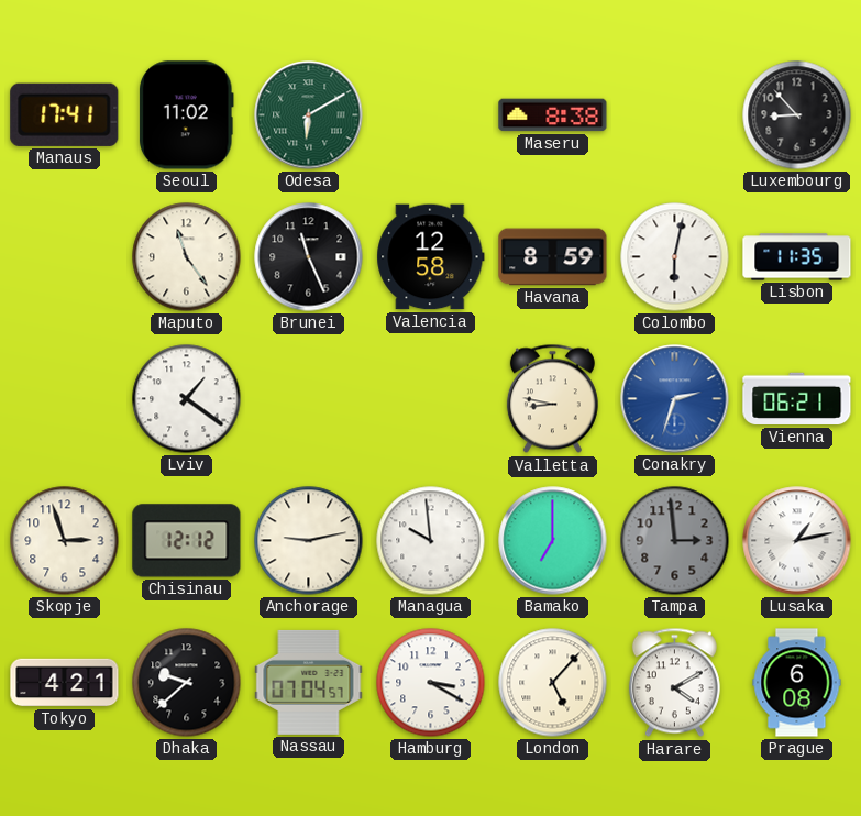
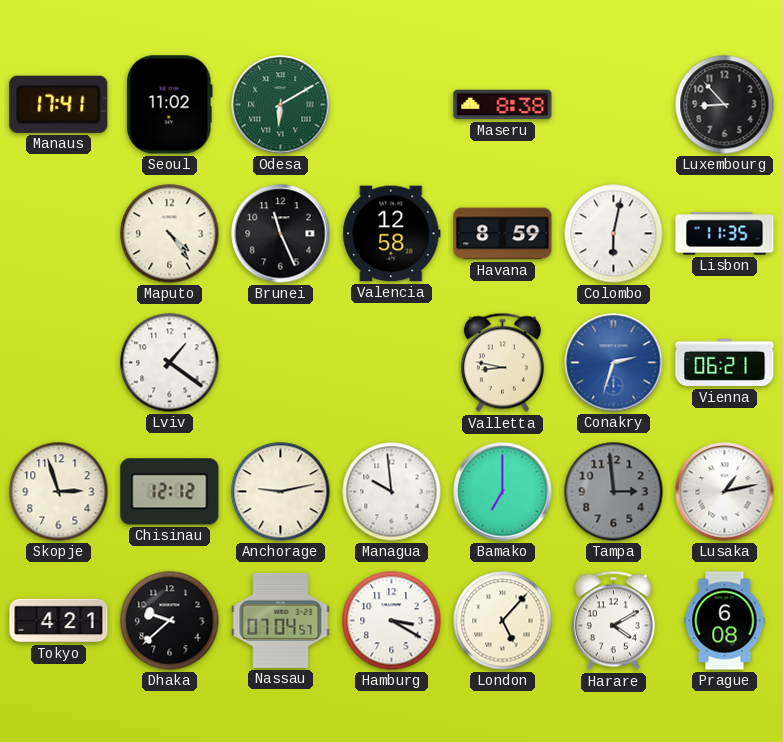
Maputo: 11:24 -> 4:24
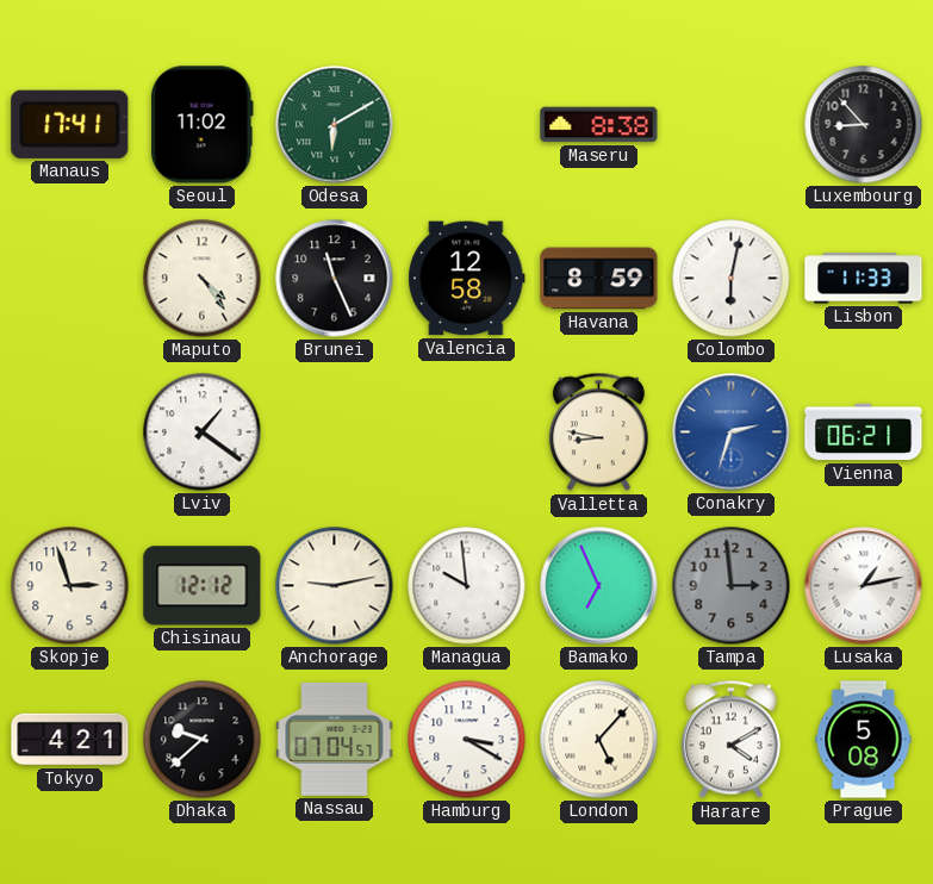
Lisbon: 11:35 -> 11:33
Bamako: 7:00 -> 6:56
Prague: 6:08 -> 5:08
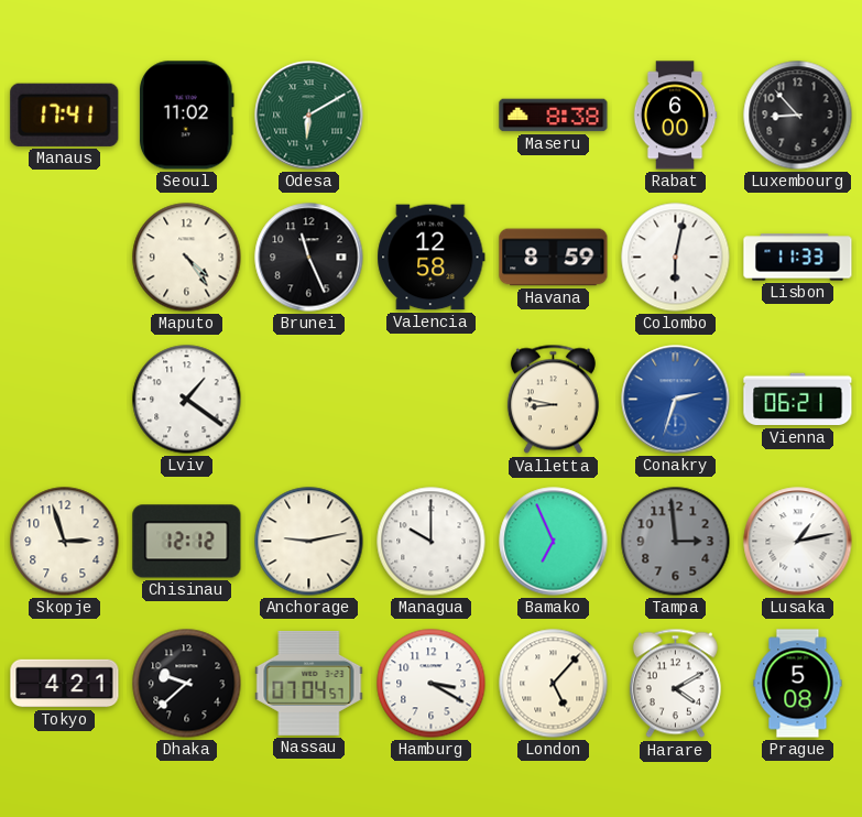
Rabat: none -> 6:00
Managua: 9:59 -> 10:00
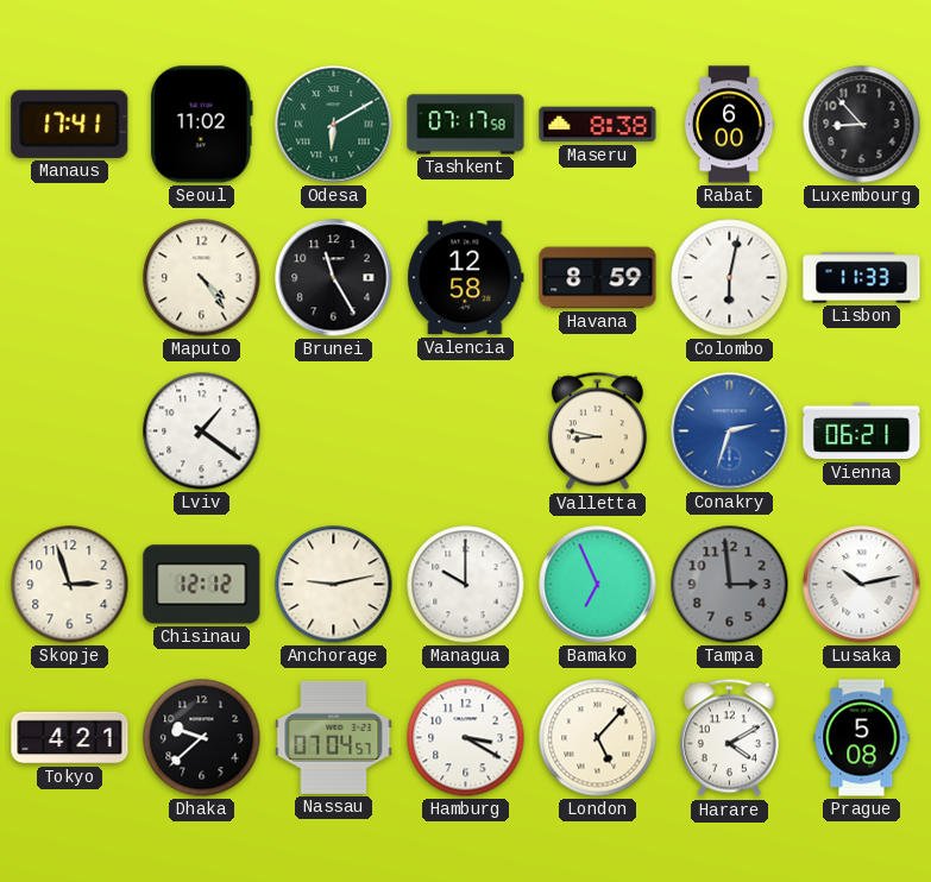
Tashkent: none -> 07:17
Brunei: 11:26 -> 11:25
Lusaka: 1:13 -> 10:13
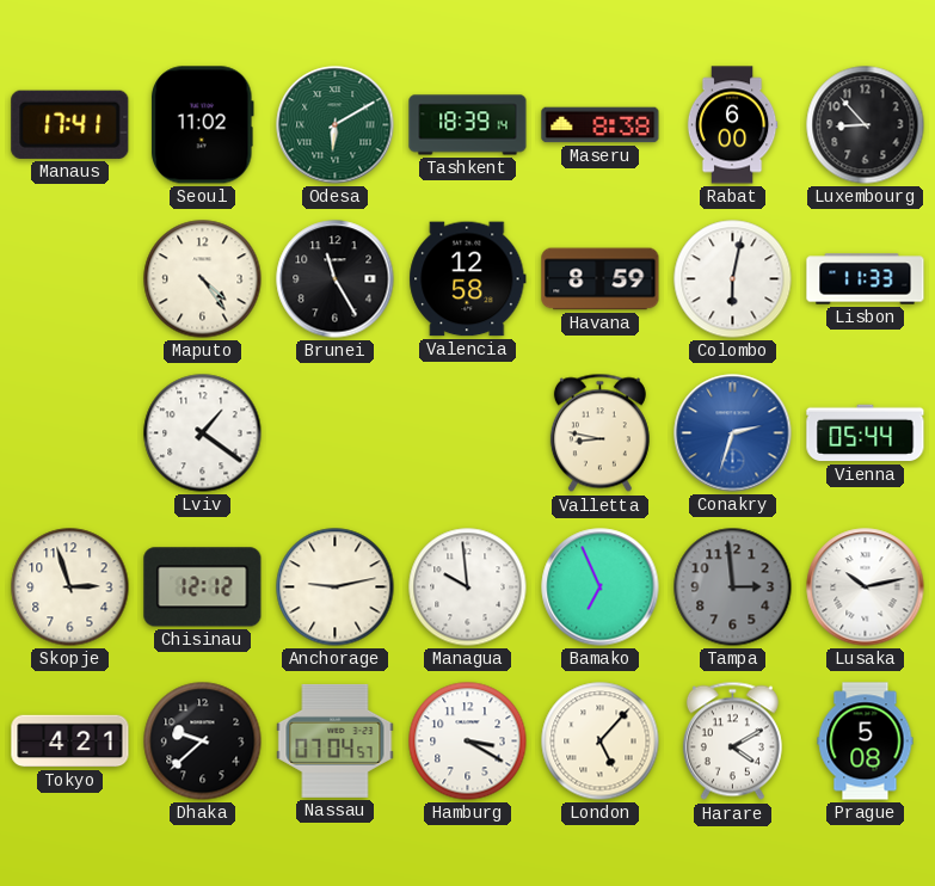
Tashkent: 07:17 -> 18:39
Vienna: 06:21 -> 05:44
Managua: 10:00 -> 9:59
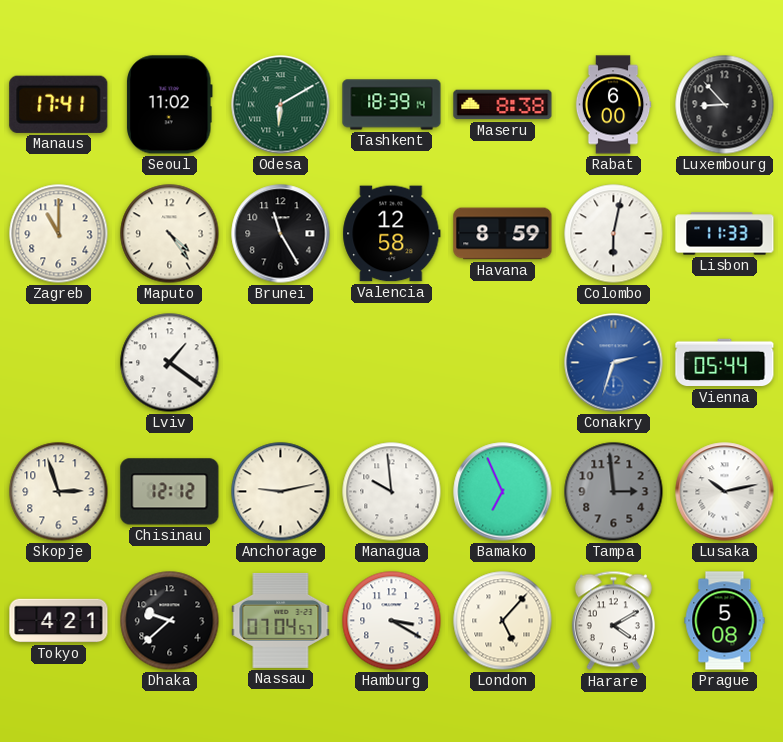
Zagreb: none -> 11:00
Valletta: 8:47 -> none
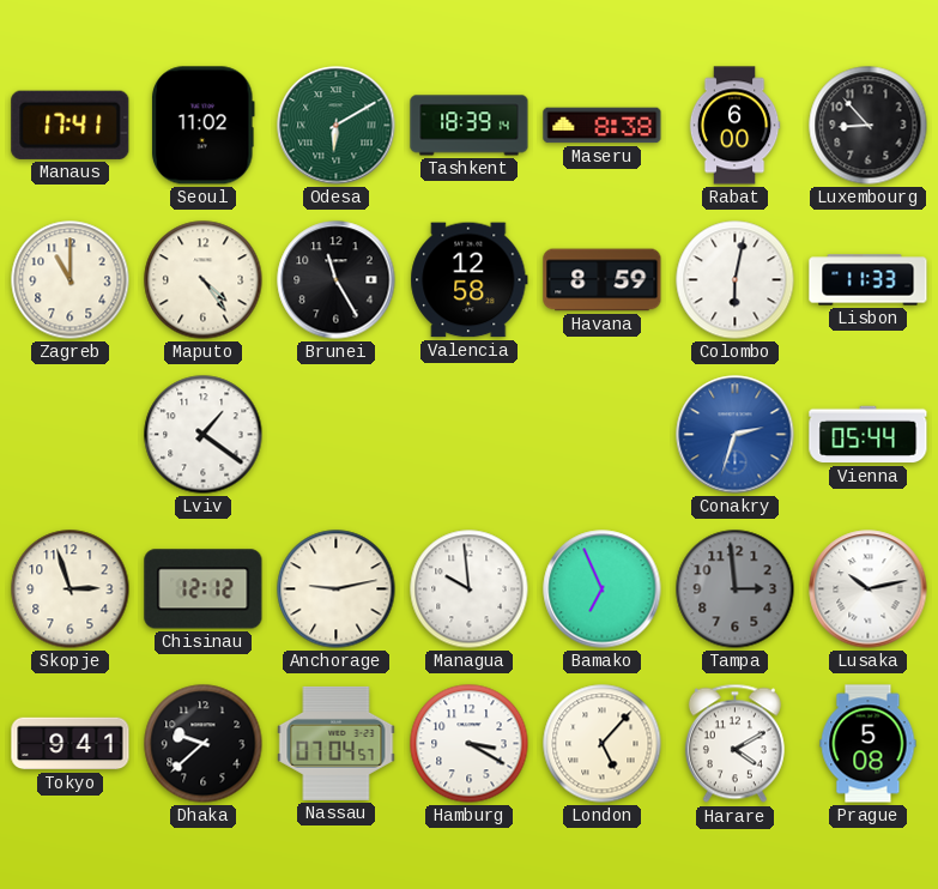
Tokyo: 4:21 -> 9:41
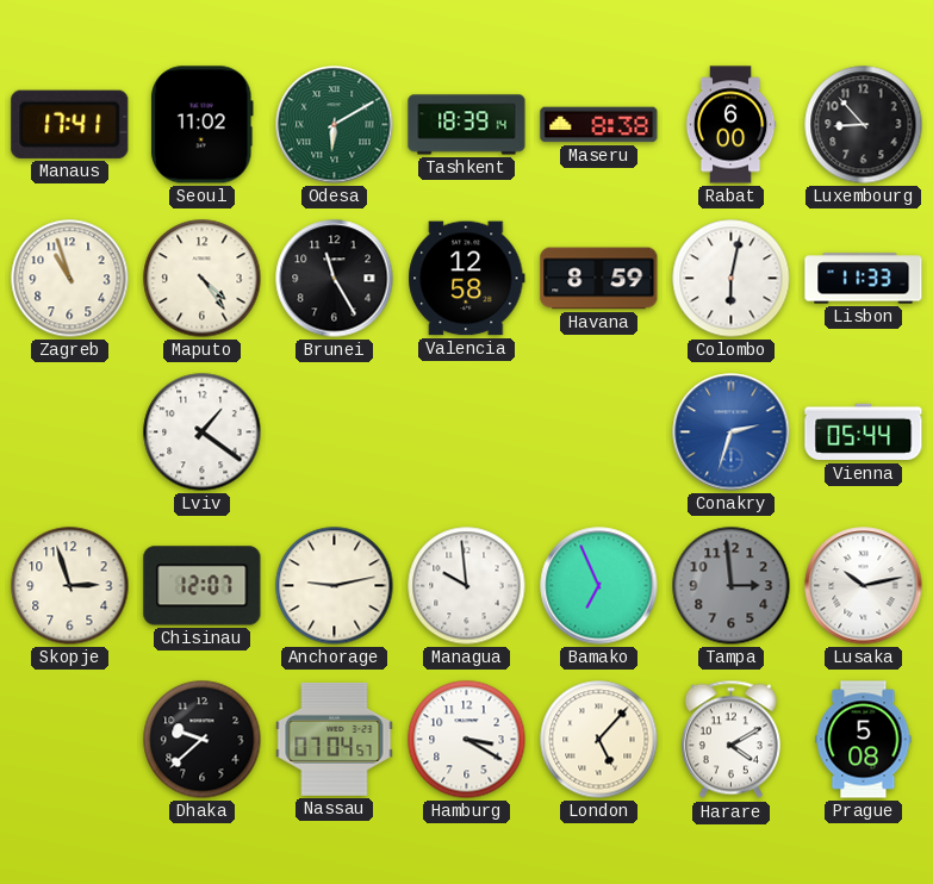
Zagreb: 11:00 -> 10:57
Chisinau: 12:12 -> 12:07
Tokyo: 9:41 -> none
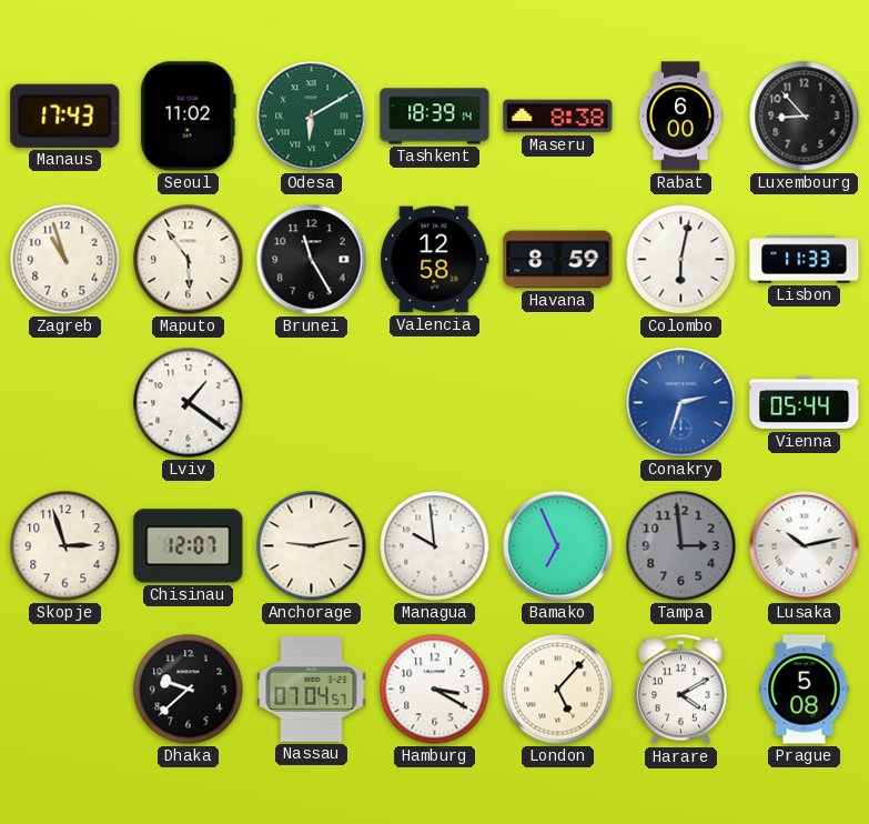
Manaus: 17:41 -> 17:43
Maputo: 4:24 -> 5:54
